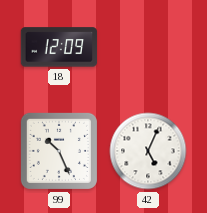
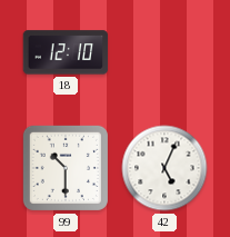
18: 12:09 -> 12:10
99: 10:26 -> 10:30
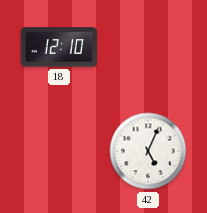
99: 10:30 -> none
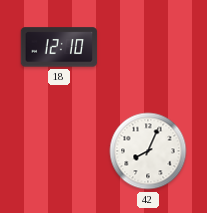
42: 5:04 -> 8:04
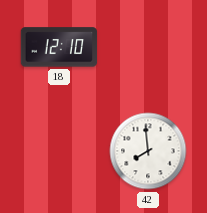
42: 8:04 -> 7:59
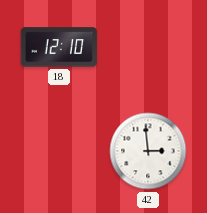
42: 7:59 -> 2:59
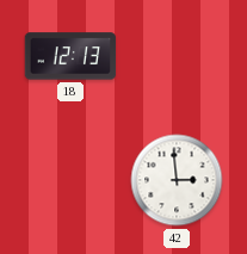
18: 12:10 -> 12:13
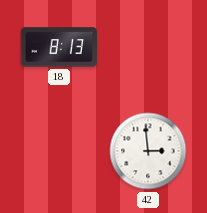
18: 12:13 -> 8:13
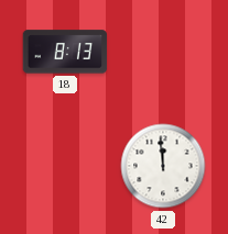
42: 2:59 -> 11:59
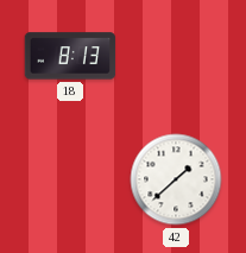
42: 11:59 -> 1:38
